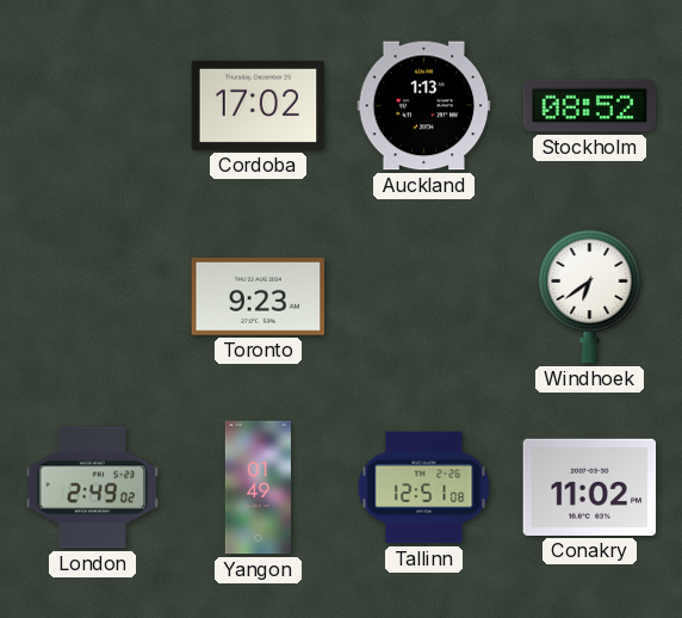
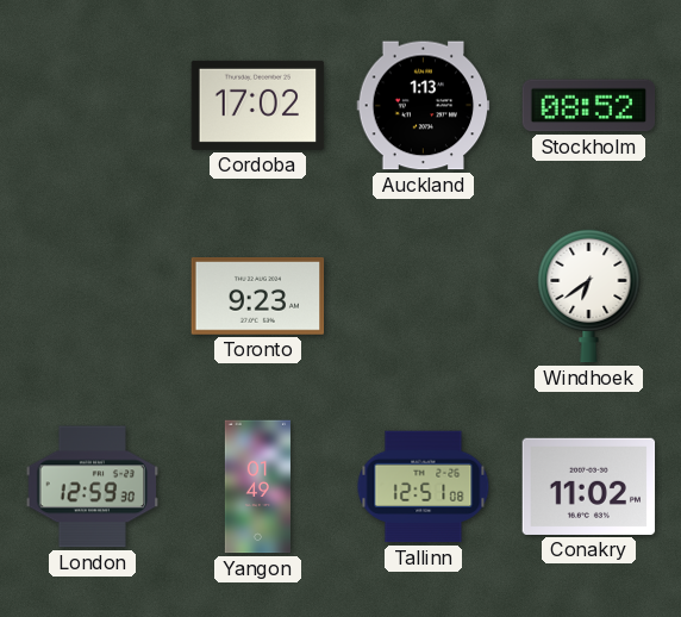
London: 2:49 -> 12:59
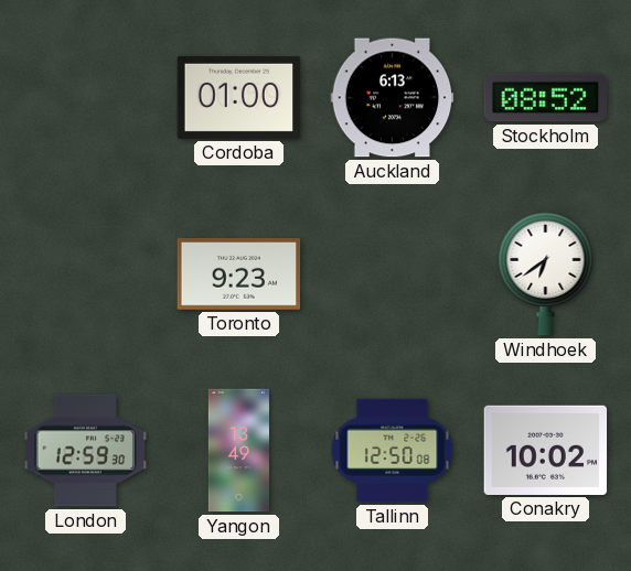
Cordoba: 17:02 -> 01:00
Auckland: 1:13 -> 6:13
Yangon: 01:49 -> 13:49
Tallinn: 12:51 -> 12:50
Conakry: 11:02 -> 10:02
